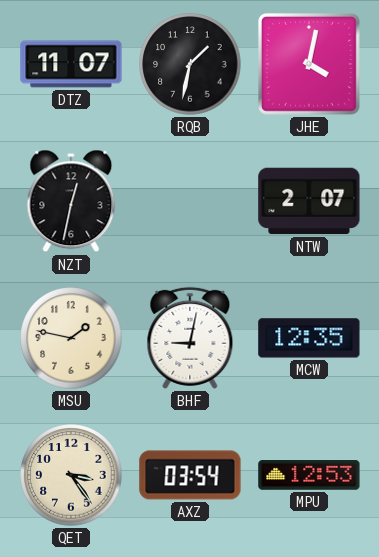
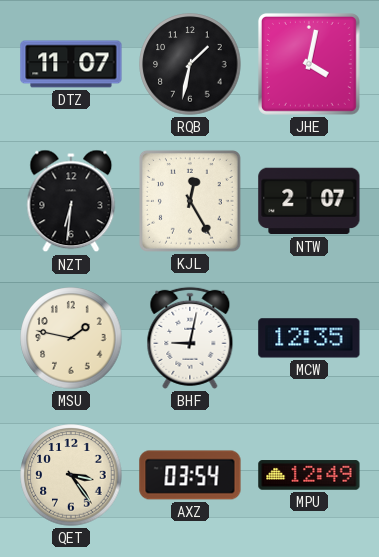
NZT: 12:32 -> 6:31
KJL: none -> 12:25
MPU: 12:53 -> 12:49
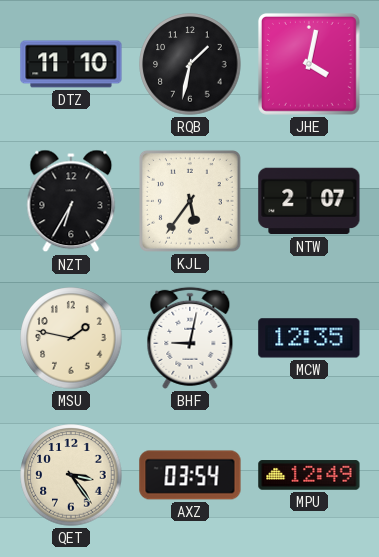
DTZ: 11:07 -> 11:10
NZT: 6:31 -> 6:35
KJL: 12:25 -> 5:36
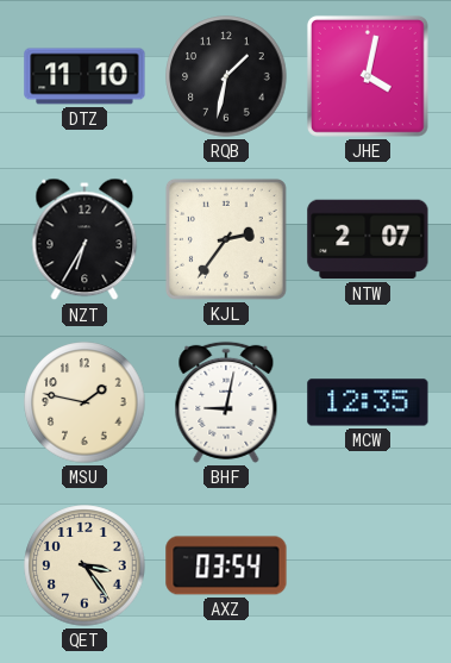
KJL: 5:36 -> 2:36
MPU: 12:49 -> none
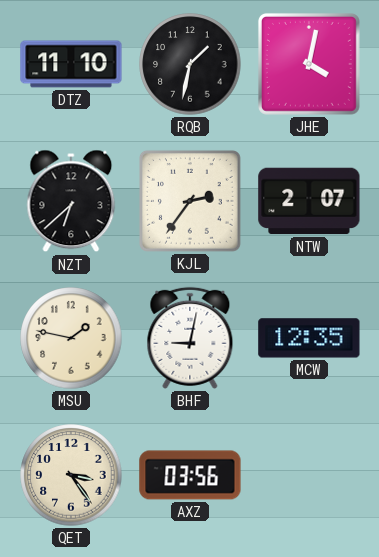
NZT: 6:35 -> 6:38
AXZ: 03:54 -> 03:56
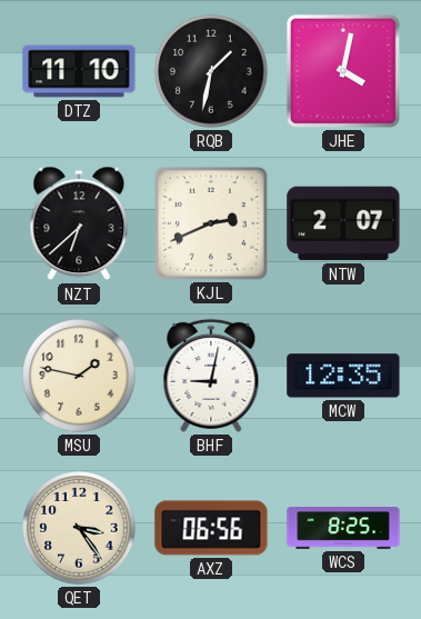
KJL: 2:36 -> 2:41
AXZ: 03:56 -> 06:56
WCS: none -> 8:25
